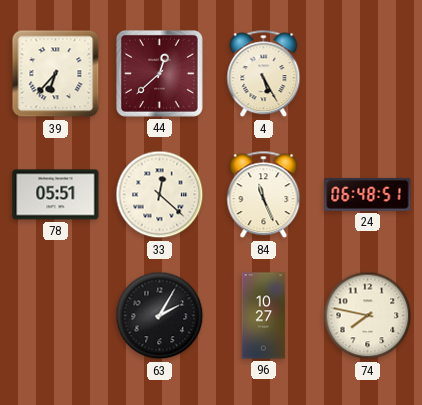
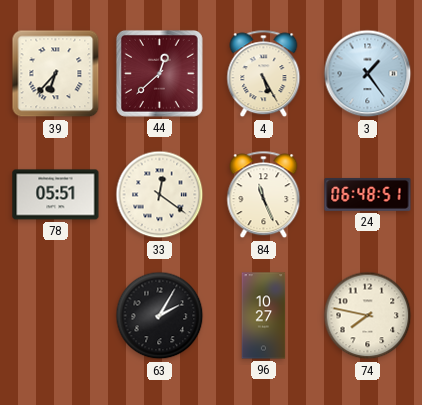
3: none -> 1:24
33: 12:22 -> 12:21
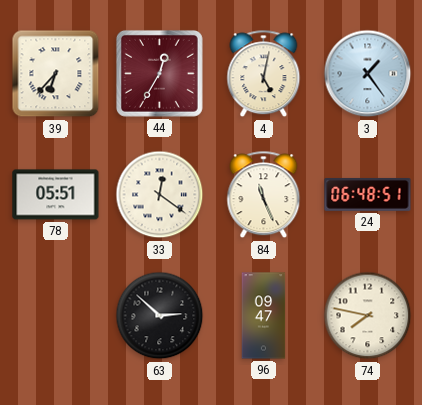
44: 12:38 -> 12:35
4: 5:25 -> 5:02
63: 2:05 -> 2:52
96: 10:27 -> 09:47
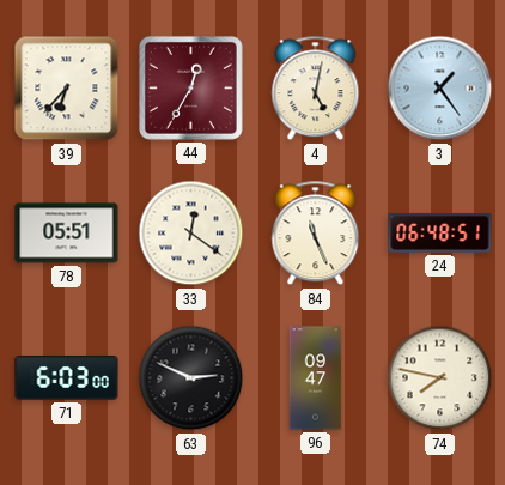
71: none -> 6:03
63: 2:52 -> 2:49
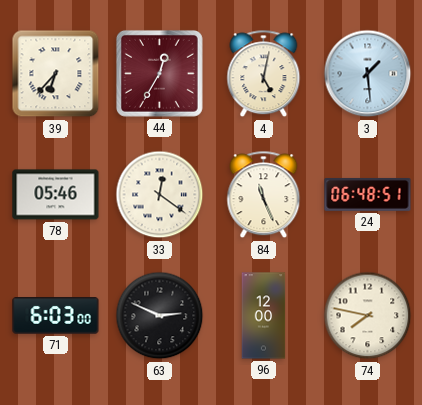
3: 1:24 -> 1:29
78: 05:51 -> 05:46
96: 09:47 -> 12:00
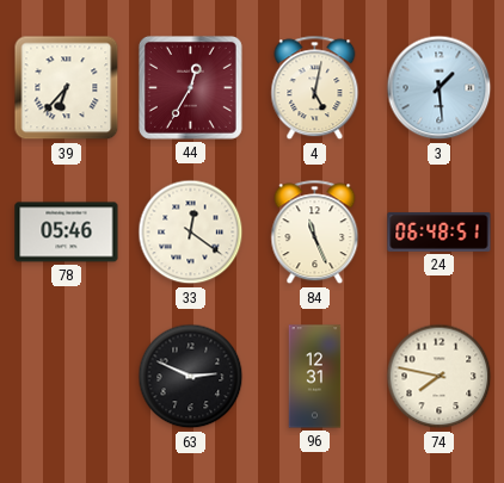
71: 6:03 -> none
96: 12:00 -> 12:31
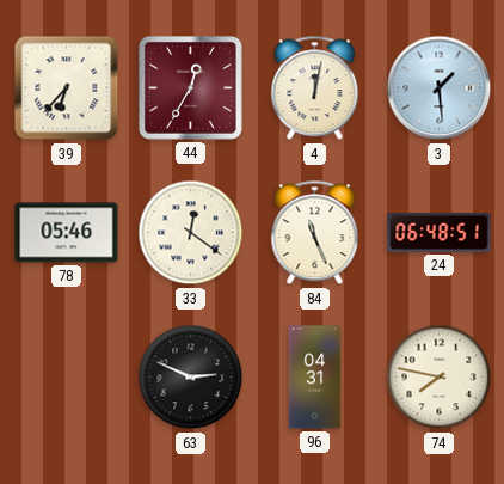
4: 5:02 -> 12:02
96: 12:31 -> 04:31
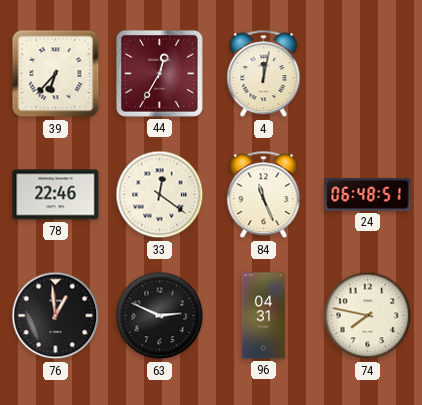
3: 1:29 -> none
78: 05:46 -> 22:46
76: none -> 12:59
